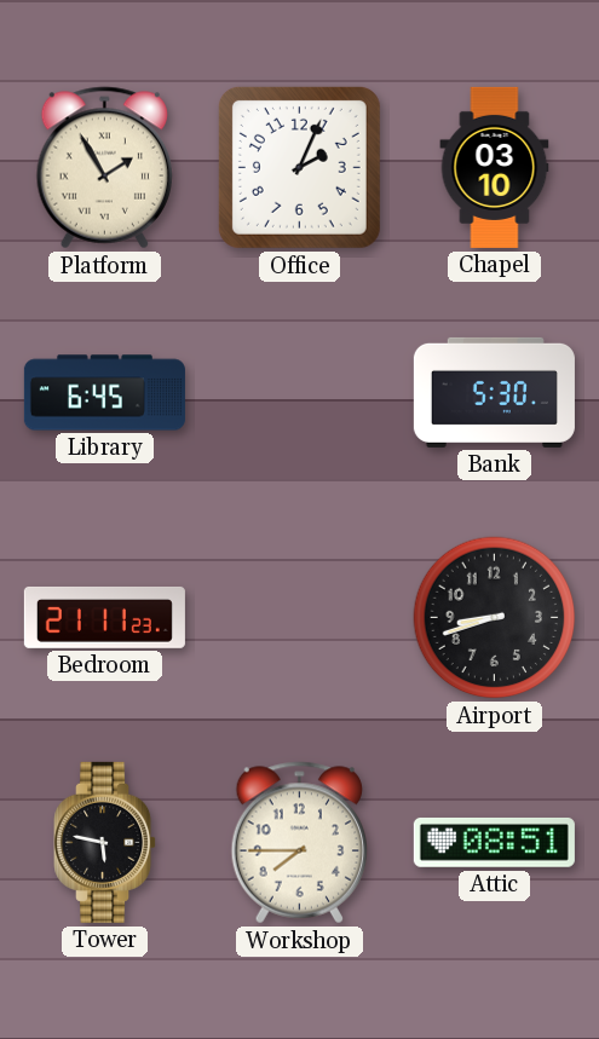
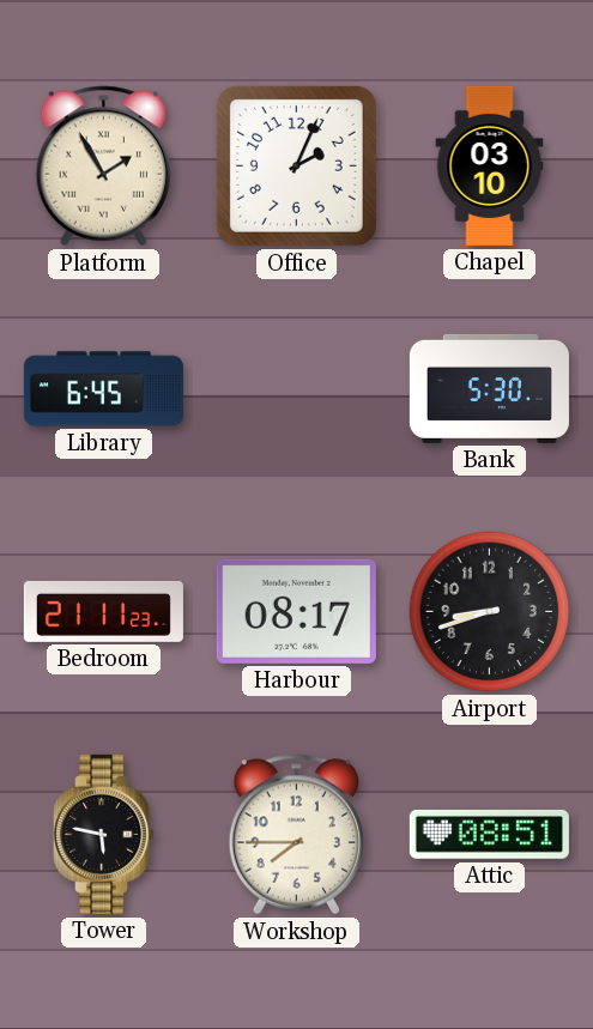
Harbour: none -> 08:17
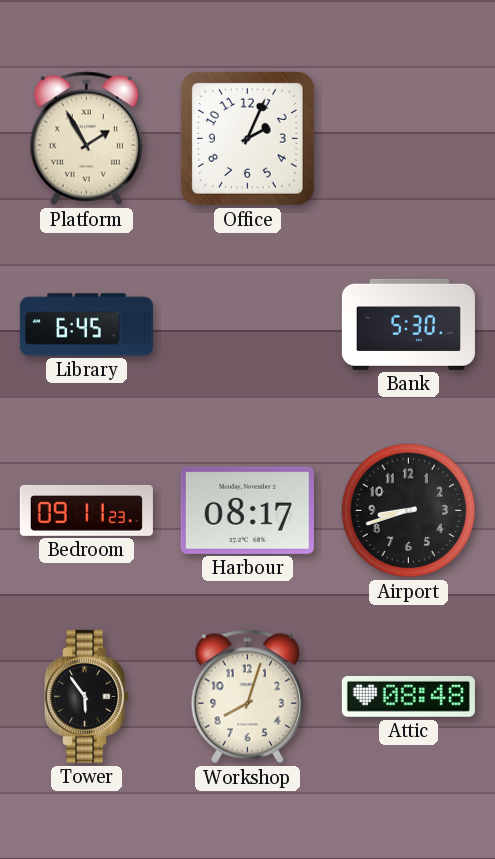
Chapel: 03:10 -> none
Bedroom: 21:11 -> 09:11
Tower: 5:47 -> 5:54
Workshop: 7:45 -> 8:03
Attic: 08:51 -> 08:48
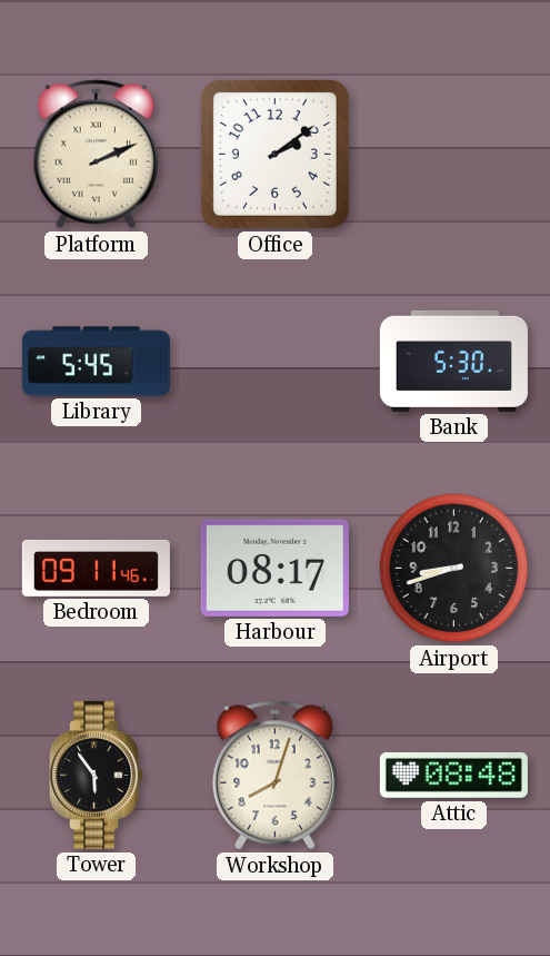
Platform: 1:55 -> 2:11
Office: 2:04 -> 2:09
Library: 6:45 -> 5:45
Bedroom: 09:11:23 -> 09:11:46
